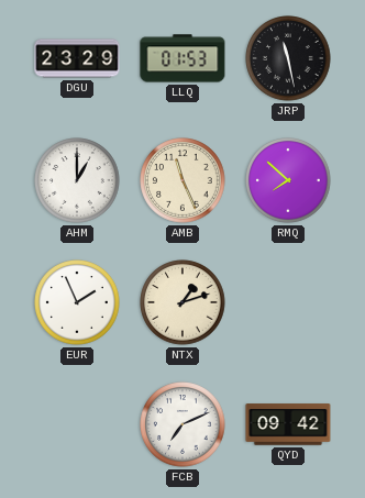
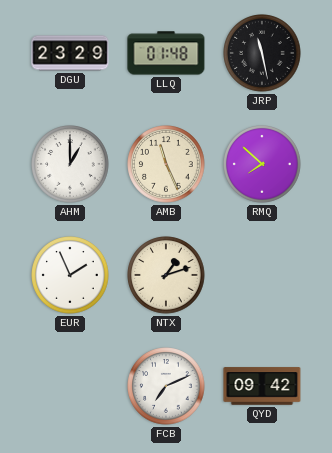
LLQ: 01:53 -> 01:48
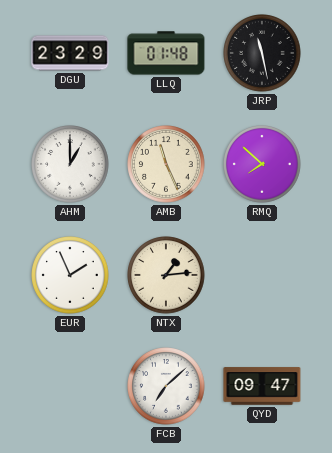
NTX: 1:12 -> 1:14
FCB: 7:11 -> 7:08
QYD: 09:42 -> 09:47
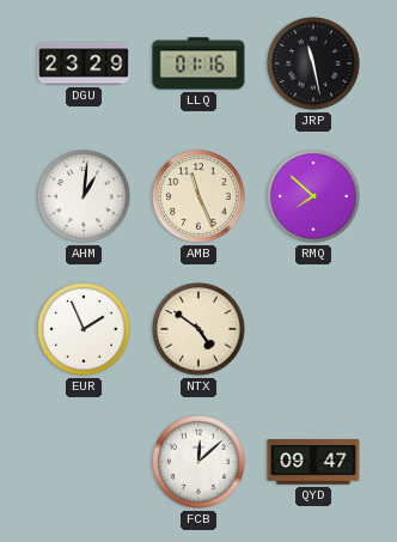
LLQ: 01:48 -> 01:16
AHM: 1:00 -> 1:01
NTX: 1:14 -> 4:51
FCB: 7:08 -> 12:08
